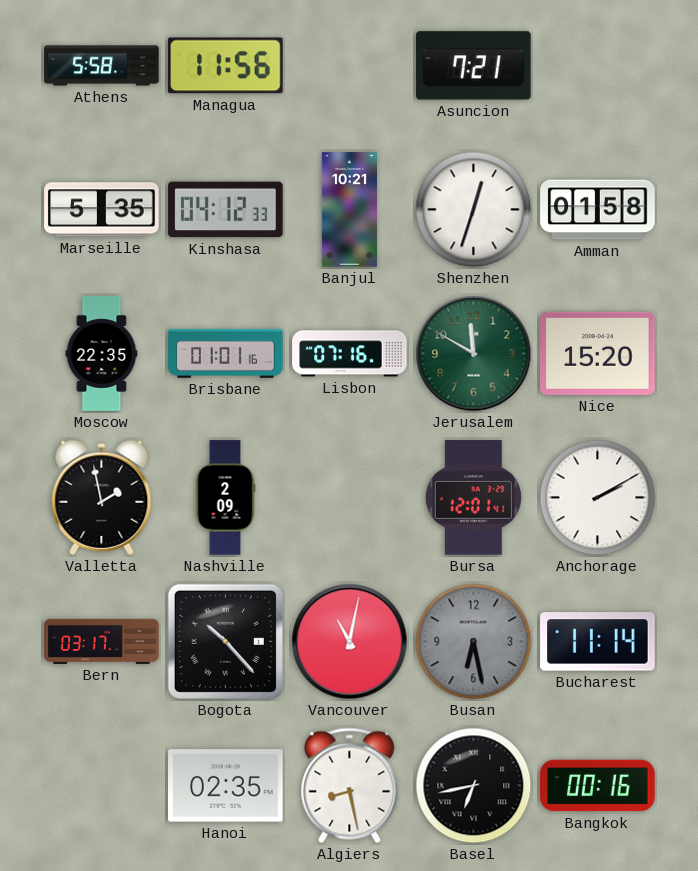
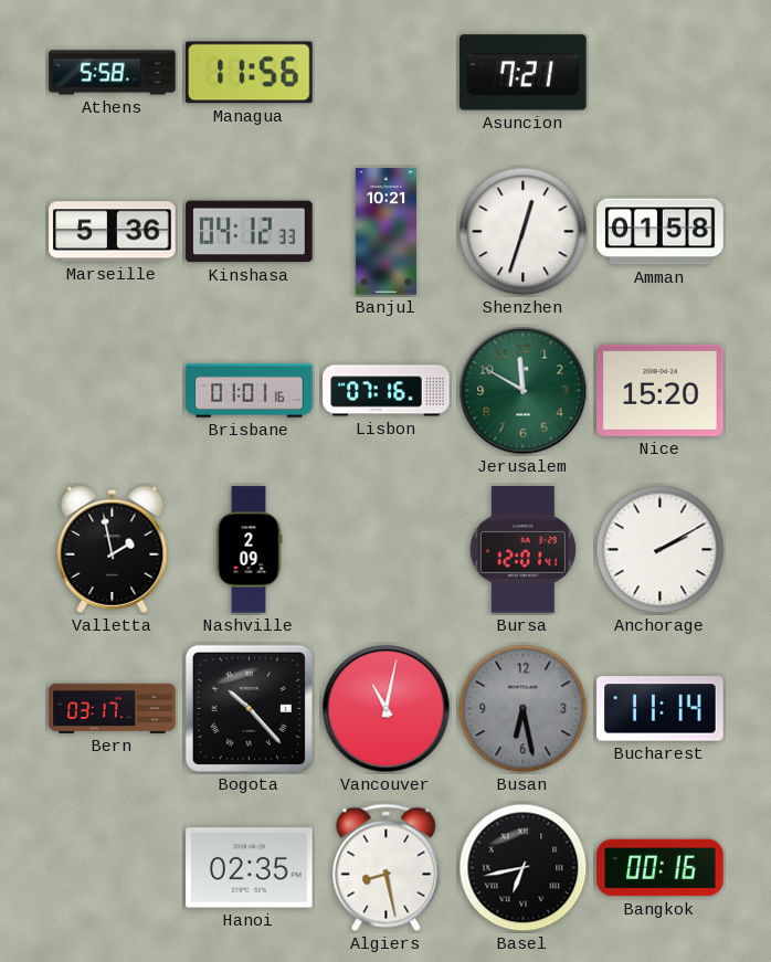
Marseille: 5:35 -> 5:36
Moscow: 22:35 -> none
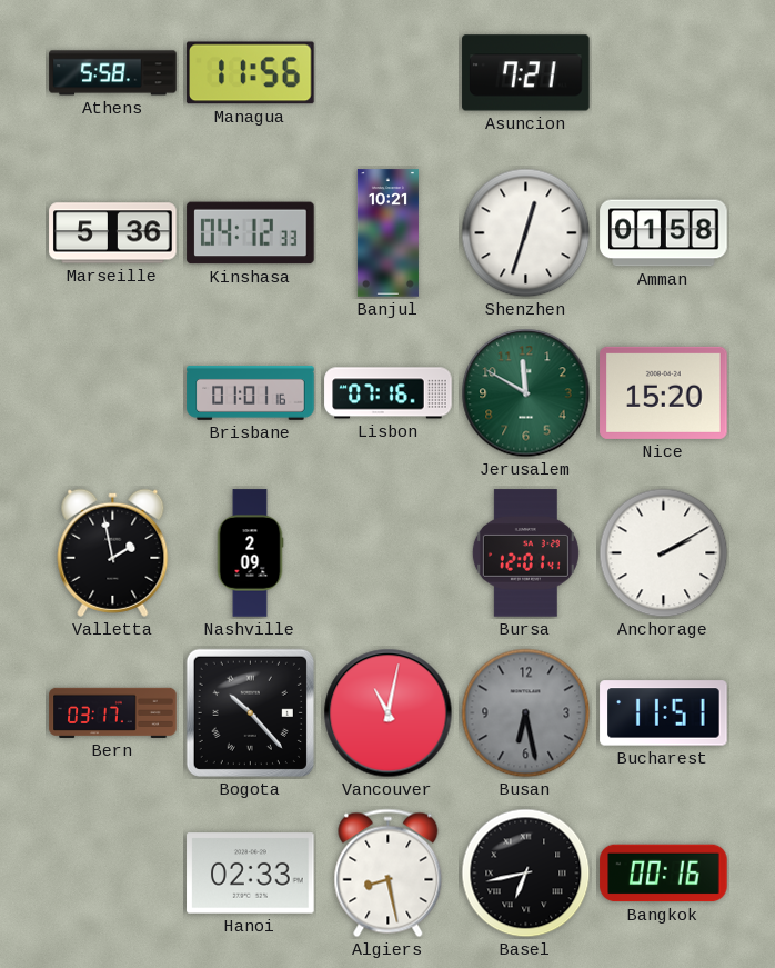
Bucharest: 11:14 -> 11:51
Hanoi: 02:35 -> 02:33
